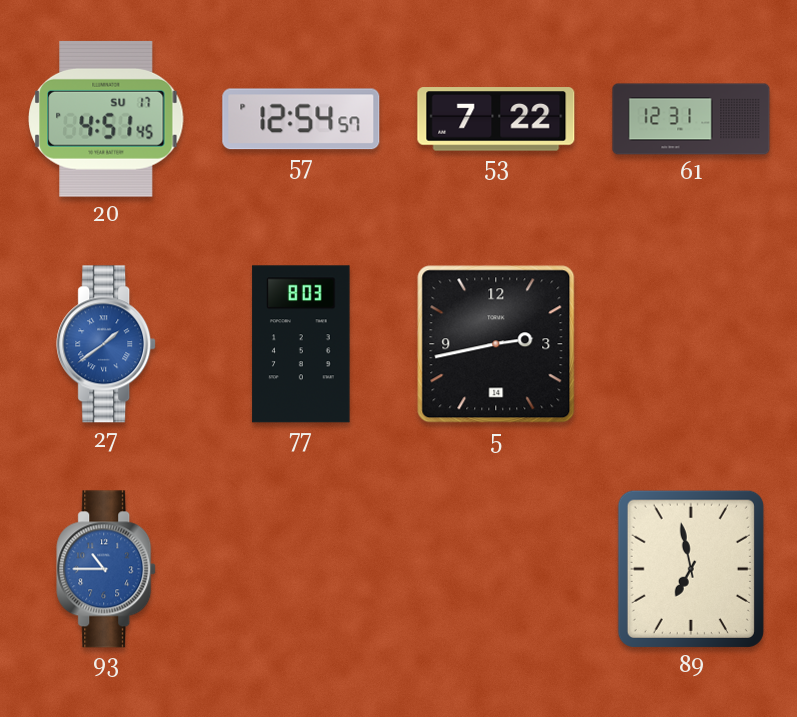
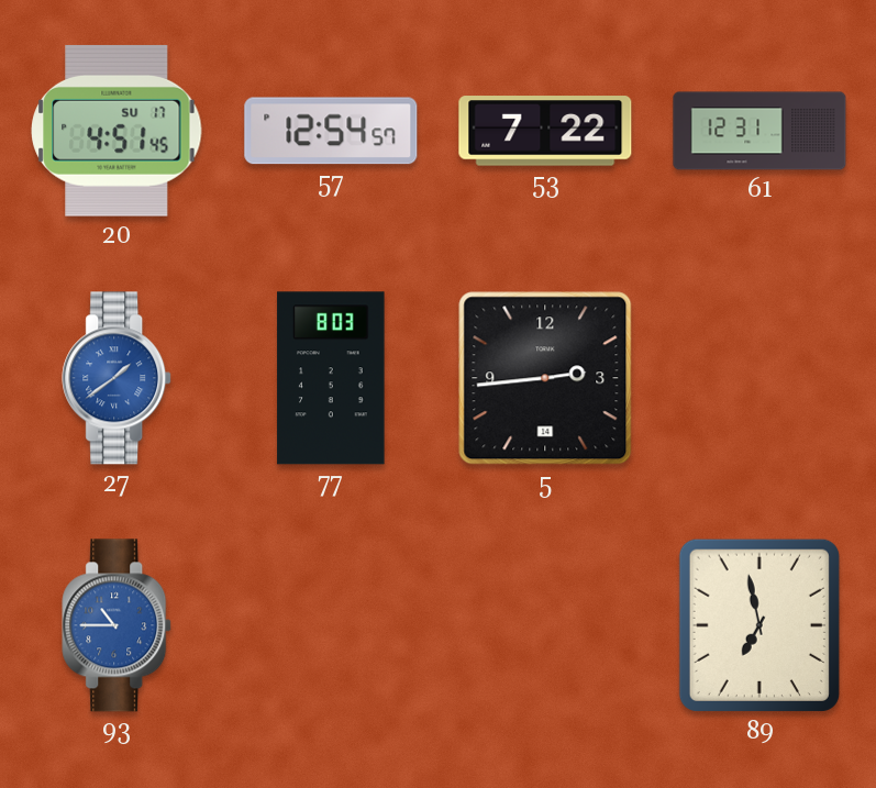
5: 2:43 -> 2:44
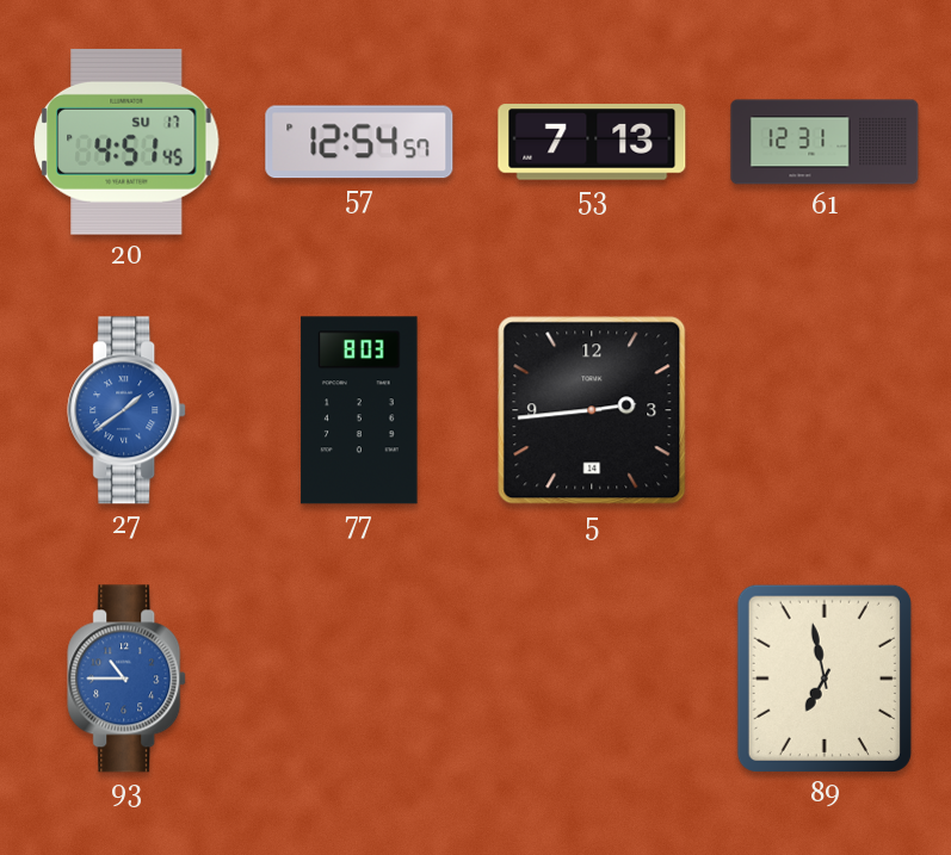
53: 7:22 -> 7:13
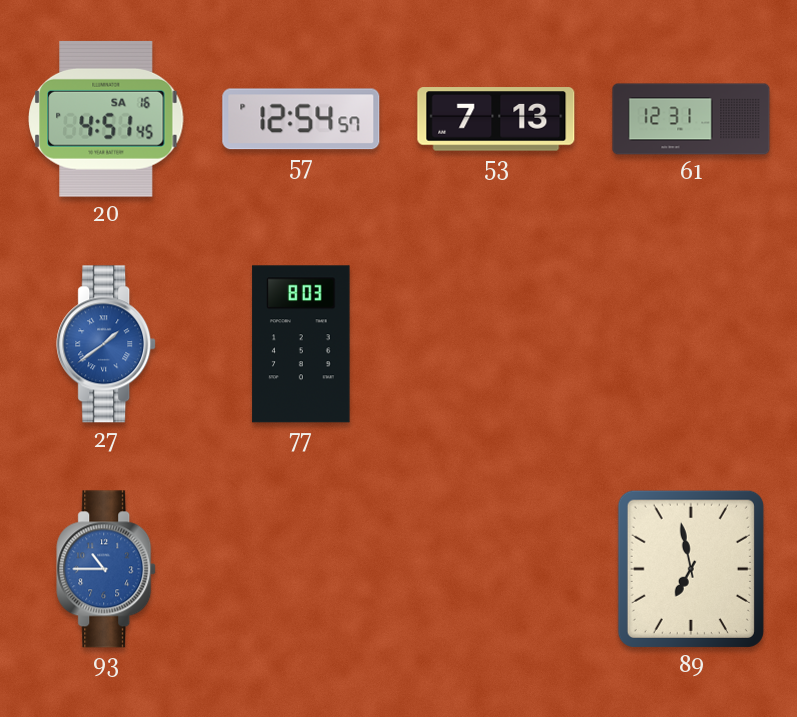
20 date: SU 17 -> SA 16
5: 2:44 -> none
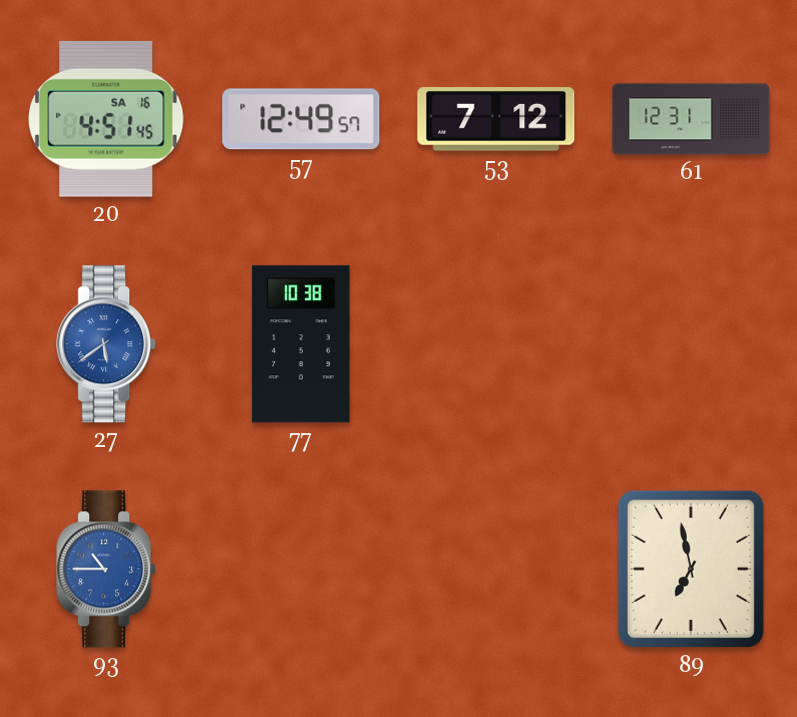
57: 12:54 -> 12:49
53: 7:13 -> 7:12
27: 1:39 -> 5:39
77: 8:03 -> 10:38
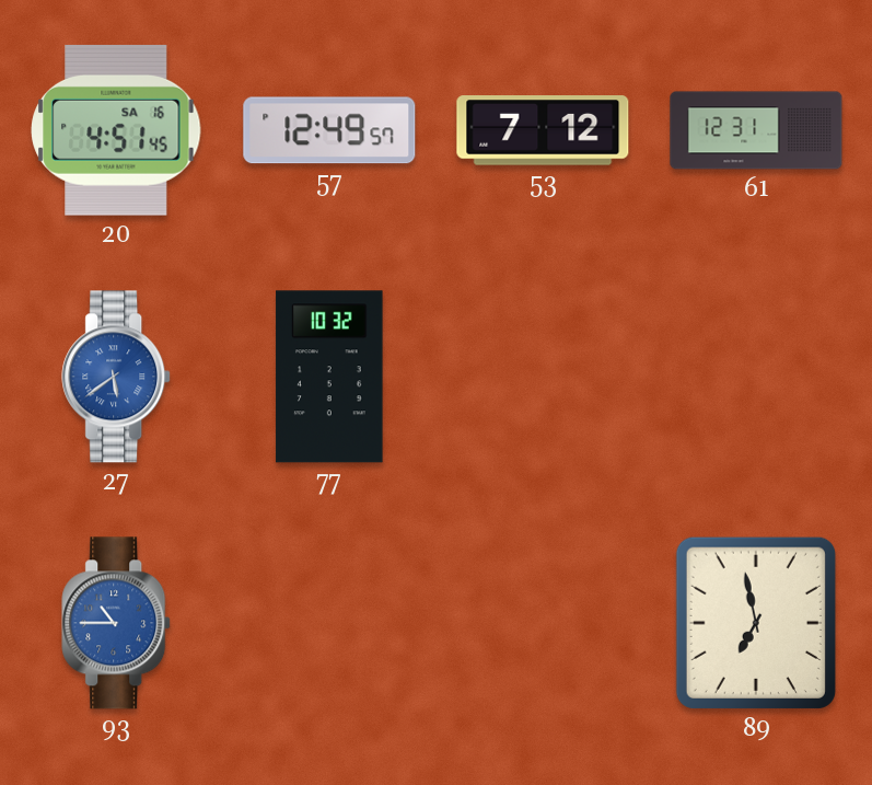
77: 10:38 -> 10:32
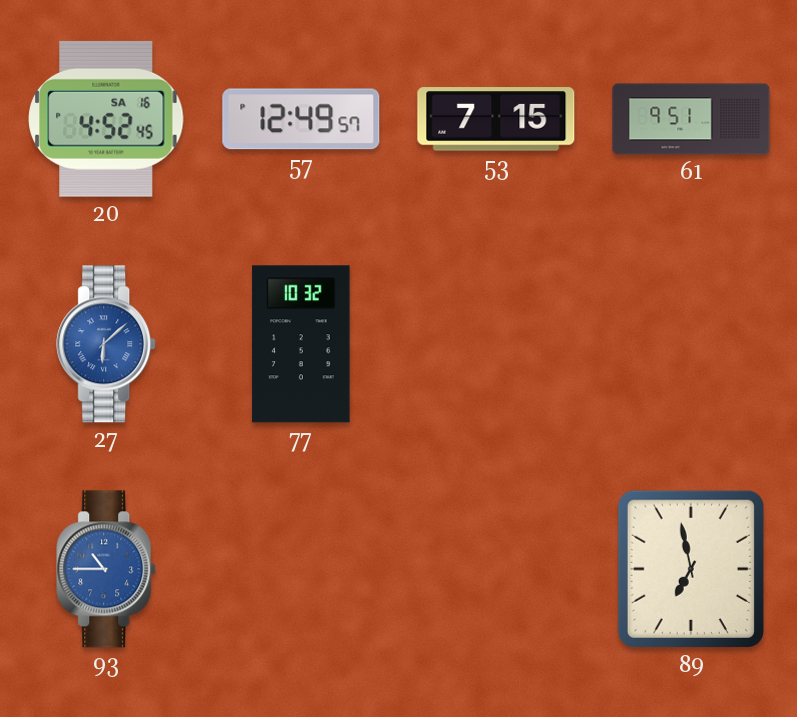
20: 4:51 -> 4:52
53: 7:12 -> 7:15
61: 12:31 -> 9:51
27: 5:39 -> 6:08
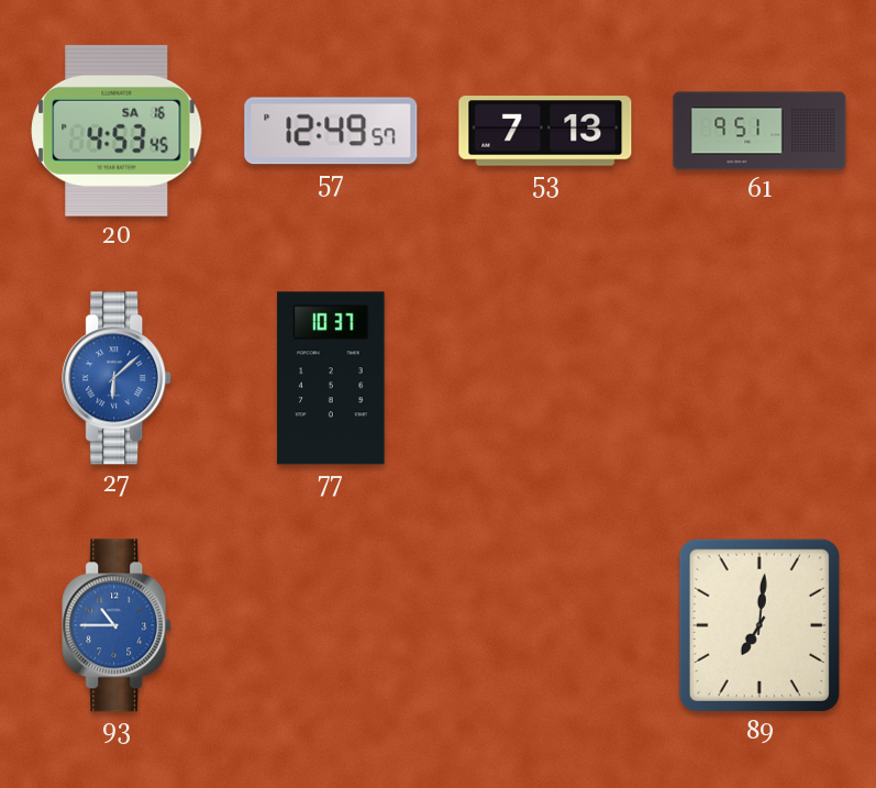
20: 4:52 -> 4:53
53: 7:15 -> 7:13
77: 10:32 -> 10:37
89: 6:58 -> 7:01
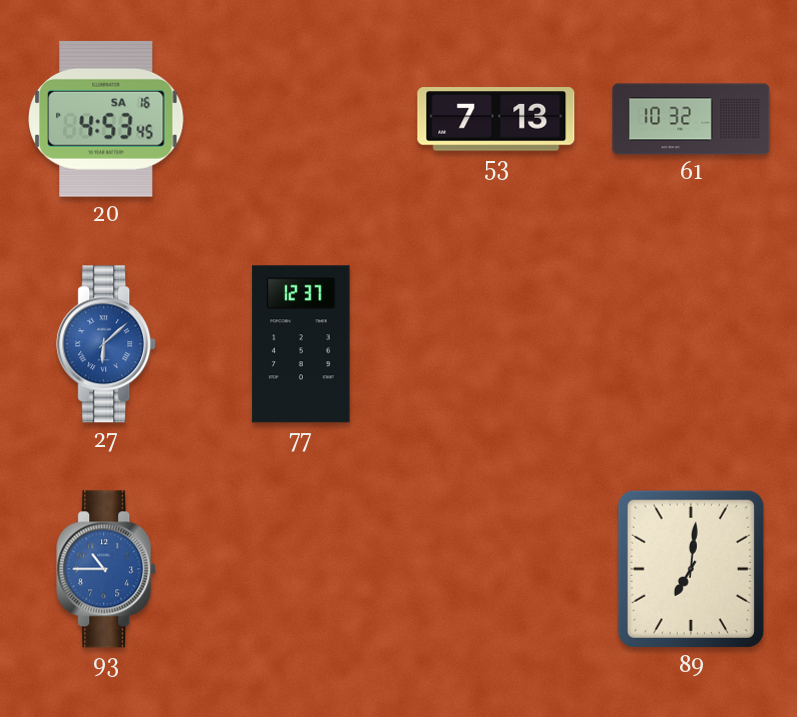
57: 12:49 -> none
61: 9:51 -> 10:32
77: 10:37 -> 12:37
